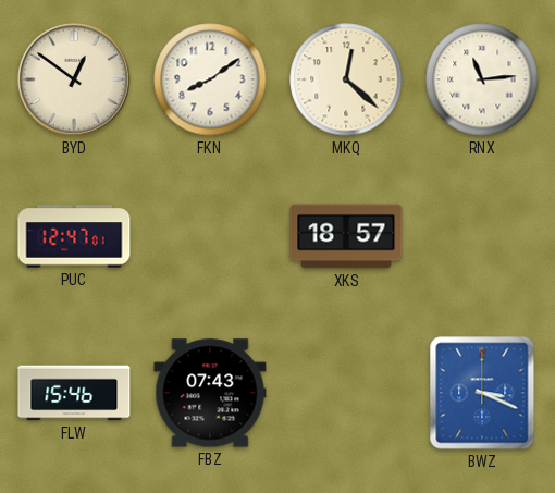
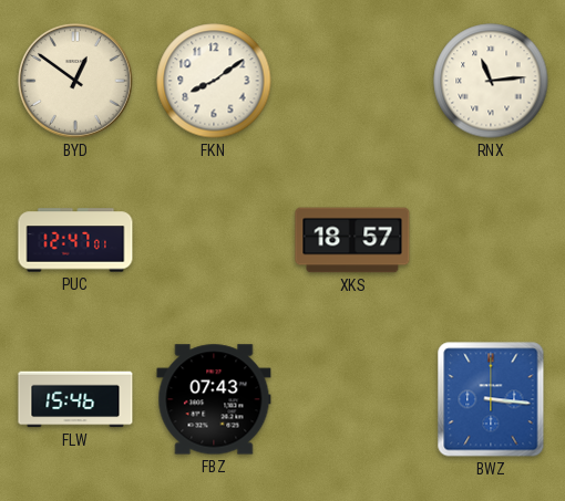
MKQ: 12:22 -> none
BWZ: 3:19 -> 3:16
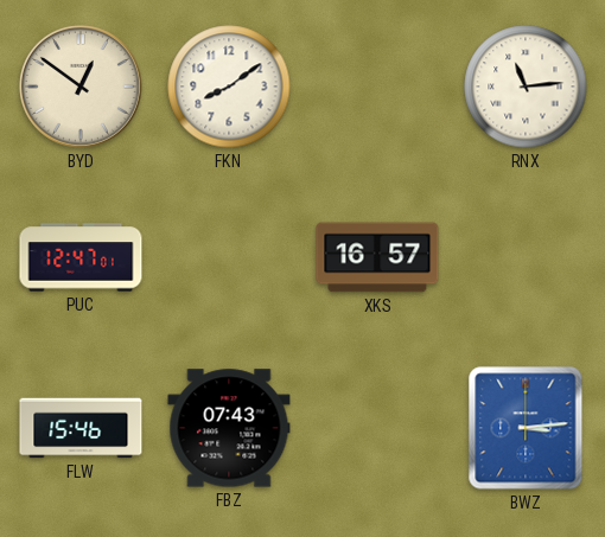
XKS: 18:57 -> 16:57
BWZ: 3:16 -> 3:14
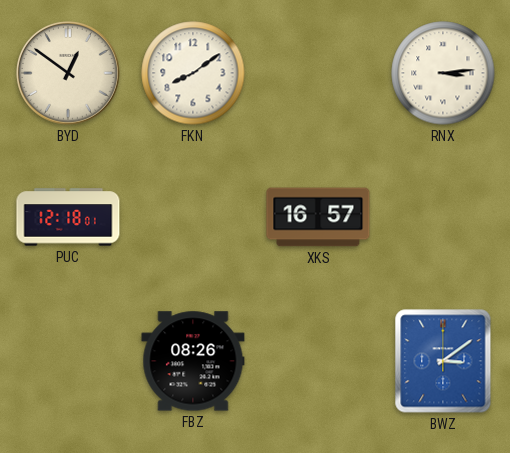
RNX: 11:14 -> 3:14
PUC: 12:47 -> 12:18
FLW: 15:46 -> none
FBZ: 07:43 -> 08:26
BWZ: 3:14 -> 3:09
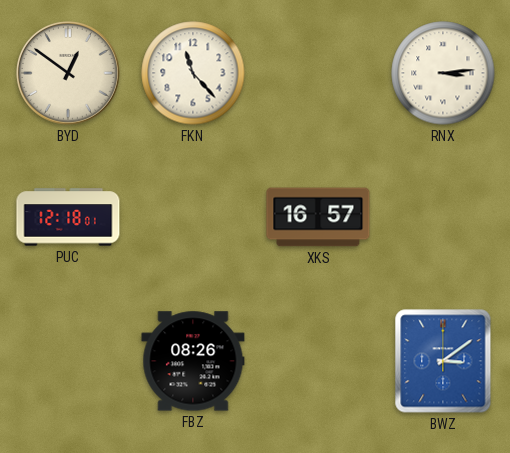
FKN: 8:09 -> 11:23
